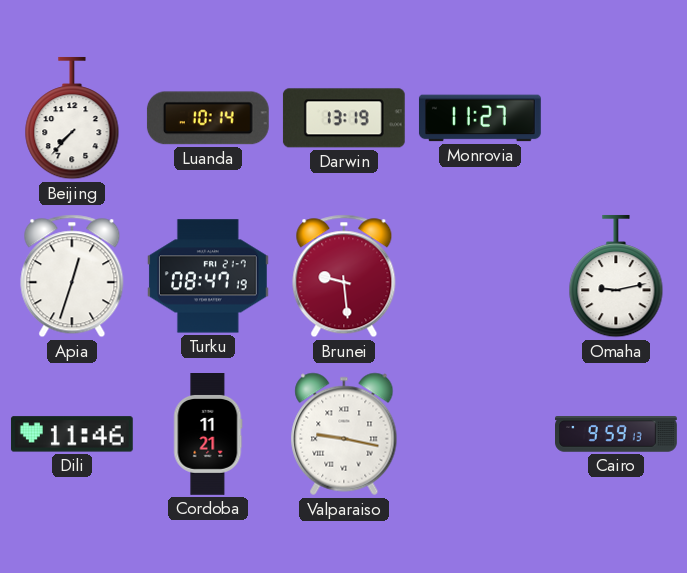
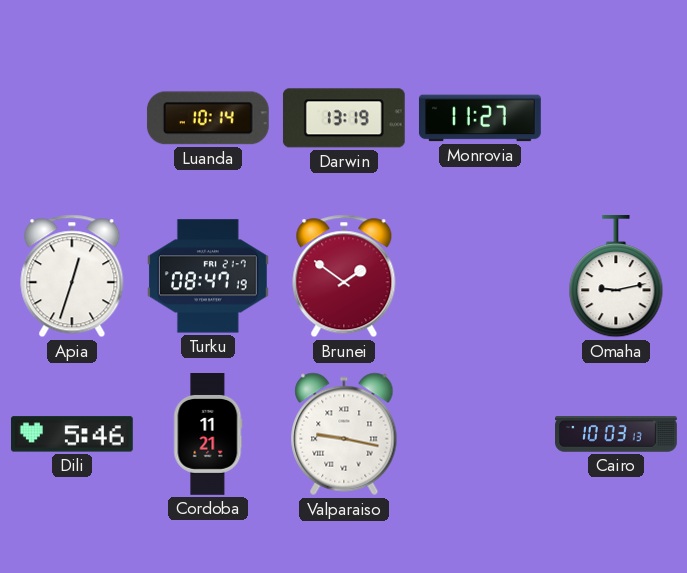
Beijing: 7:37 -> none
Brunei: 9:29 -> 1:51
Dili: 11:46 -> 5:46
Cairo: 9:59 -> 10:03
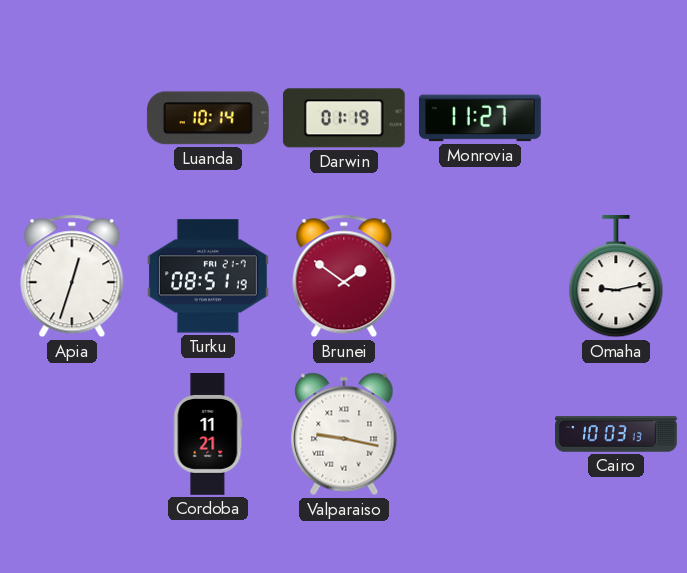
Darwin: 13:19 -> 01:19
Turku: 08:47 -> 08:51
Dili: 5:46 -> none
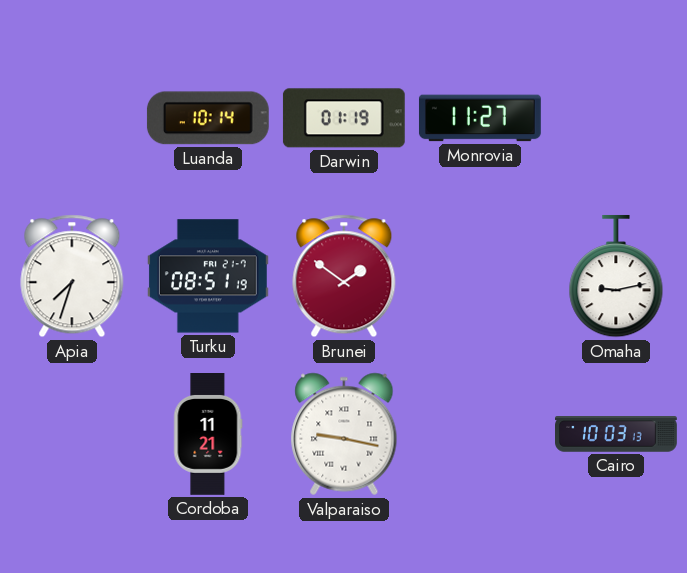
Apia: 12:33 -> 7:33
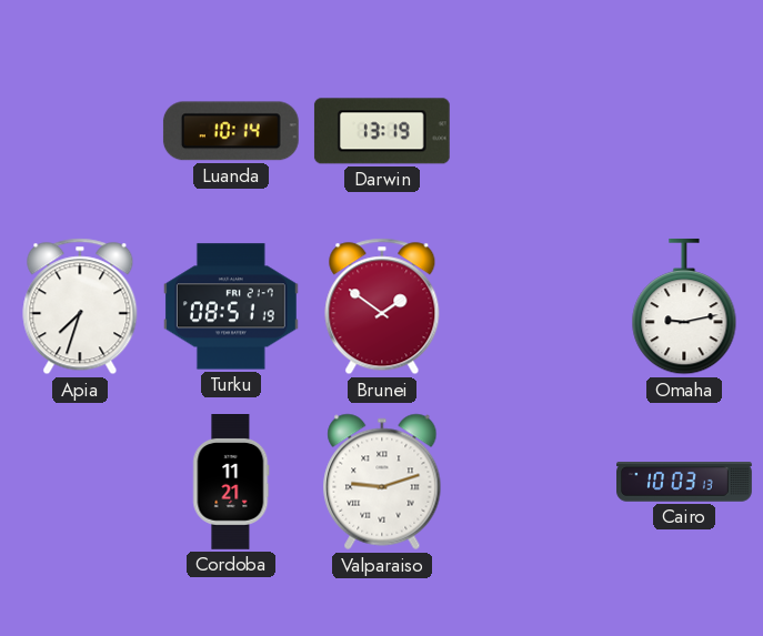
Darwin: 01:19 -> 13:19
Monrovia: 11:27 -> none
Valparaiso: 9:17 -> 9:12
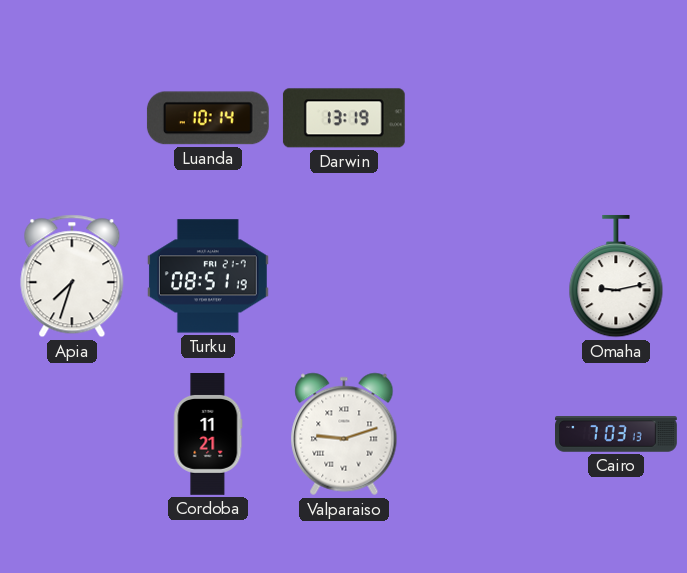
Brunei: 1:51 -> none
Cairo: 10:03 -> 7:03
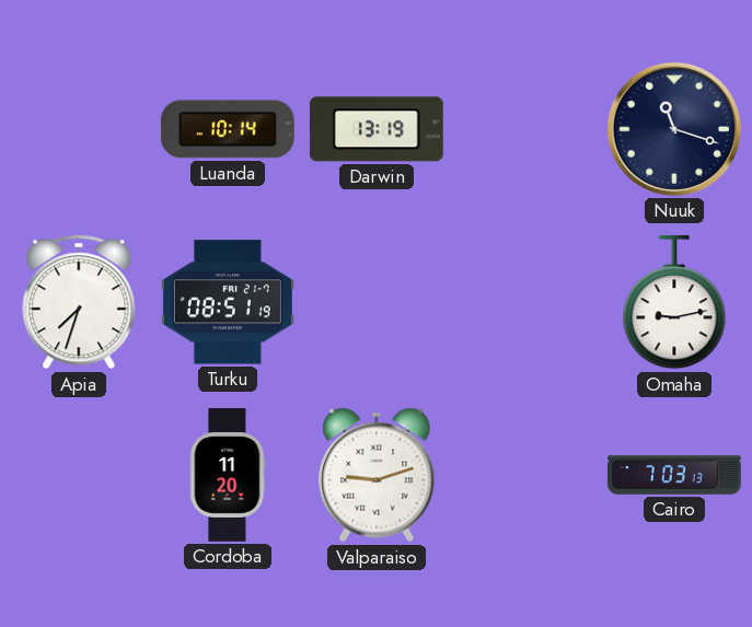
Nuuk: none -> 11:18
Cordoba: 11:21 -> 11:20
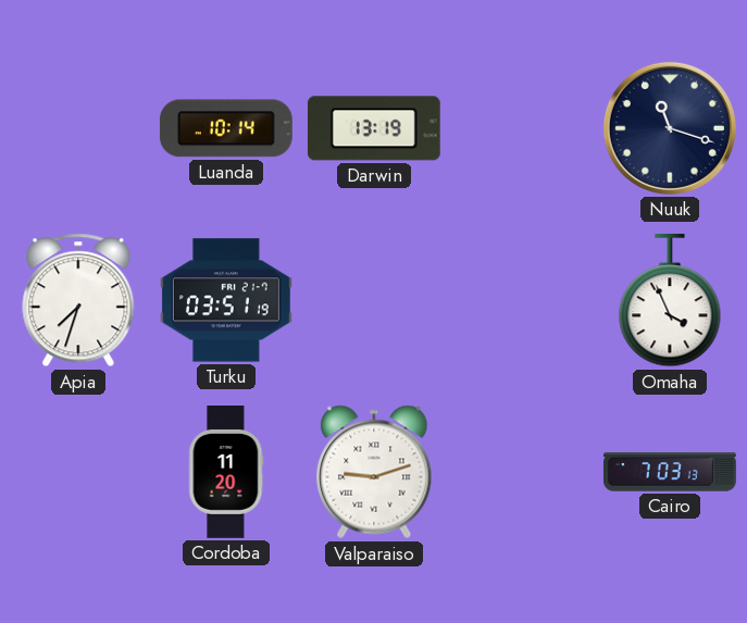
Turku: 08:51 -> 03:51
Omaha: 9:13 -> 3:56
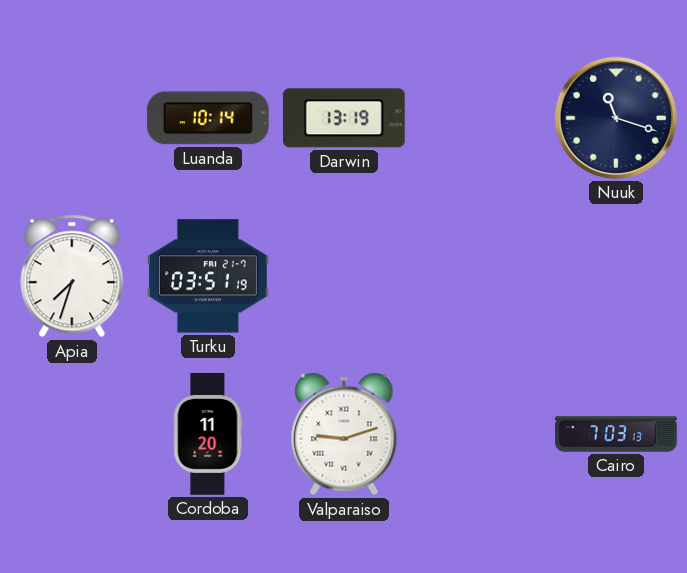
Omaha: 3:56 -> none
